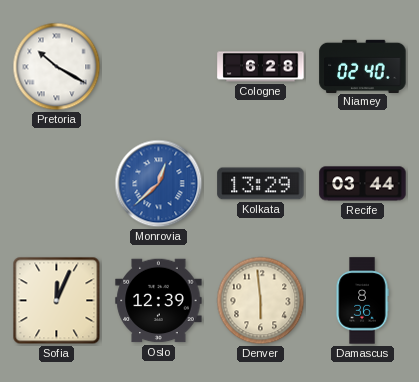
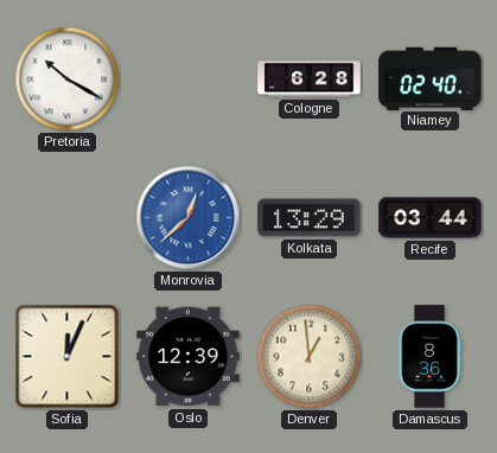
Denver: 5:59 -> 12:59
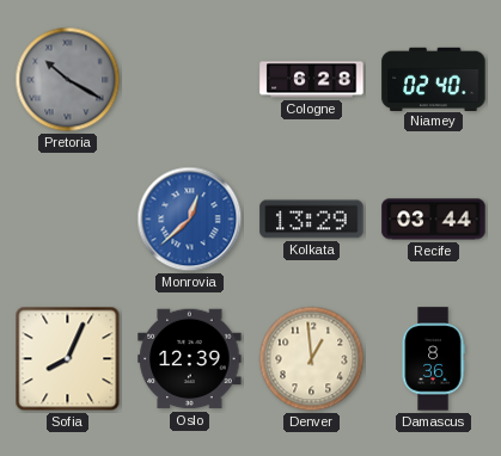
Pretoria dial: white -> grey
Sofia: 12:04 -> 8:04
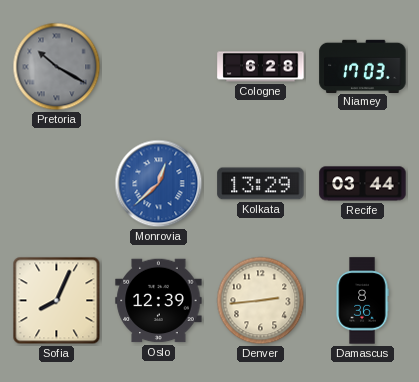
Niamey: 02:40 -> 17:03
Denver: 12:59 -> 2:44
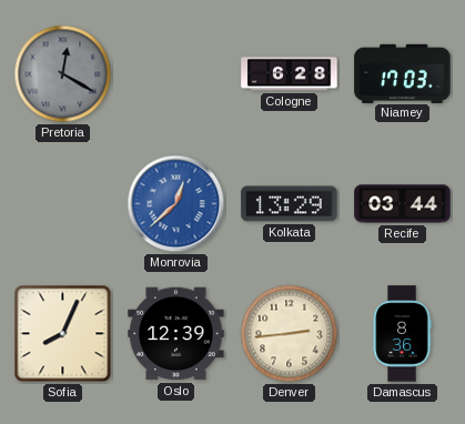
Pretoria: 10:20 -> 12:20
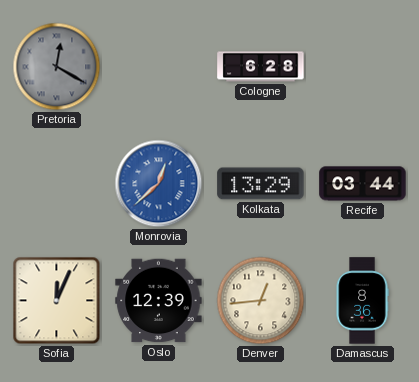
Niamey: 17:03 -> none
Sofia: 8:04 -> 12:04
Denver: 2:44 -> 12:44
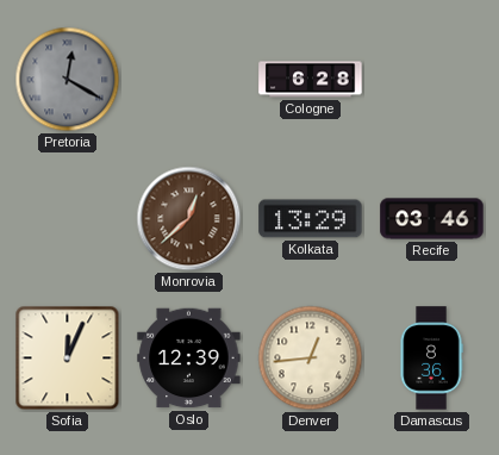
Monrovia dial: blue -> brown
Recife: 03:44 -> 03:46
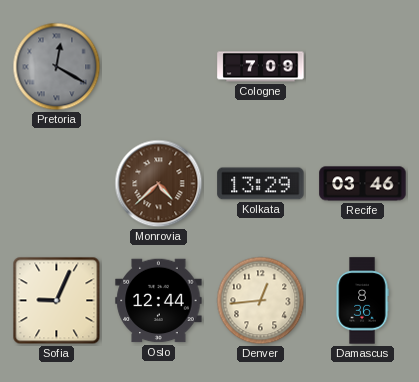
Cologne: 6:28 -> 7:09
Monrovia: 12:38 -> 4:38
Sofia: 12:04 -> 9:04
Oslo: 12:39 -> 12:44
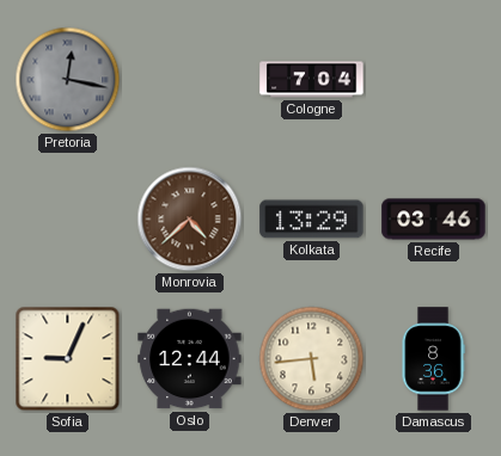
Pretoria: 12:20 -> 12:17
Cologne: 7:09 -> 7:04
Denver: 12:44 -> 5:44
